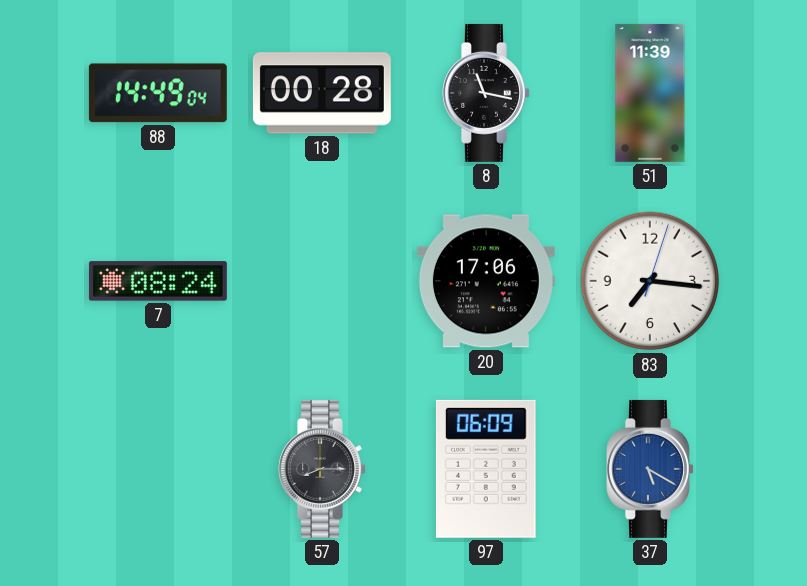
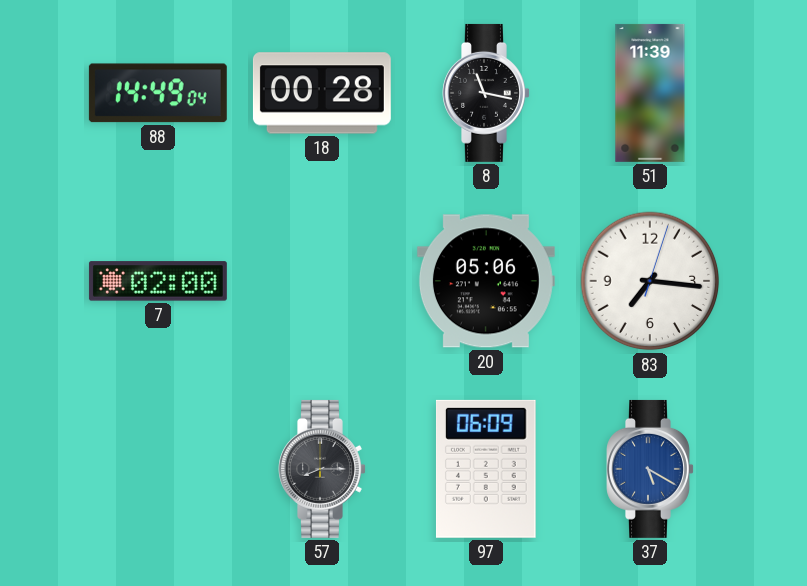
7: 08:24 -> 02:00
20: 17:06 -> 05:06
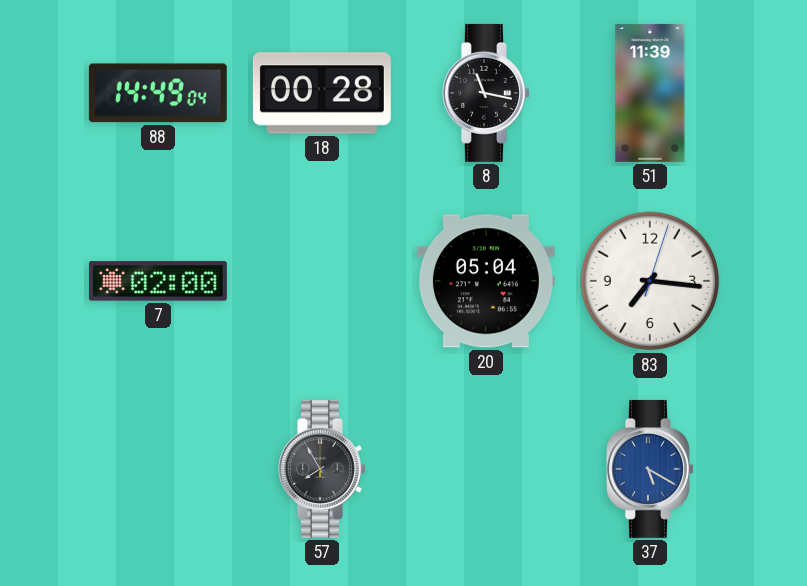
20: 05:06 -> 05:04
57: 8:15 -> 7:55
97: 06:09 -> none
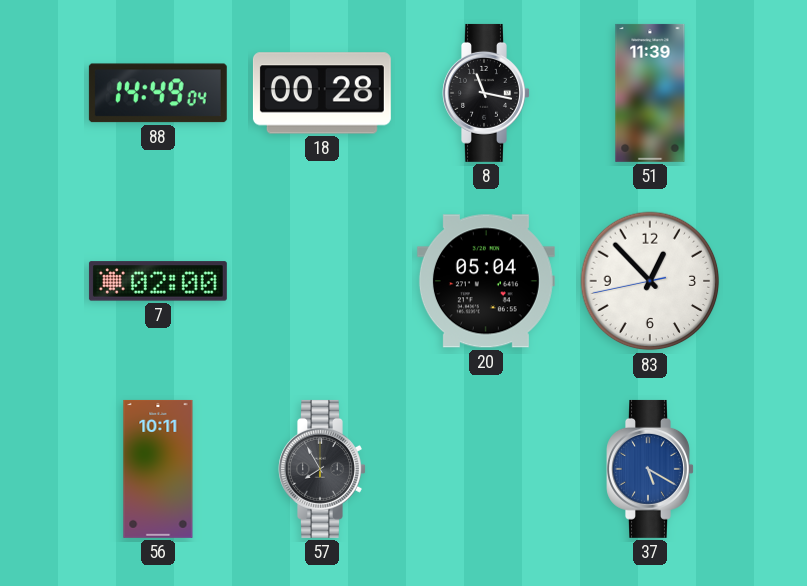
83: 7:16 -> 12:52
56: none -> 10:11
